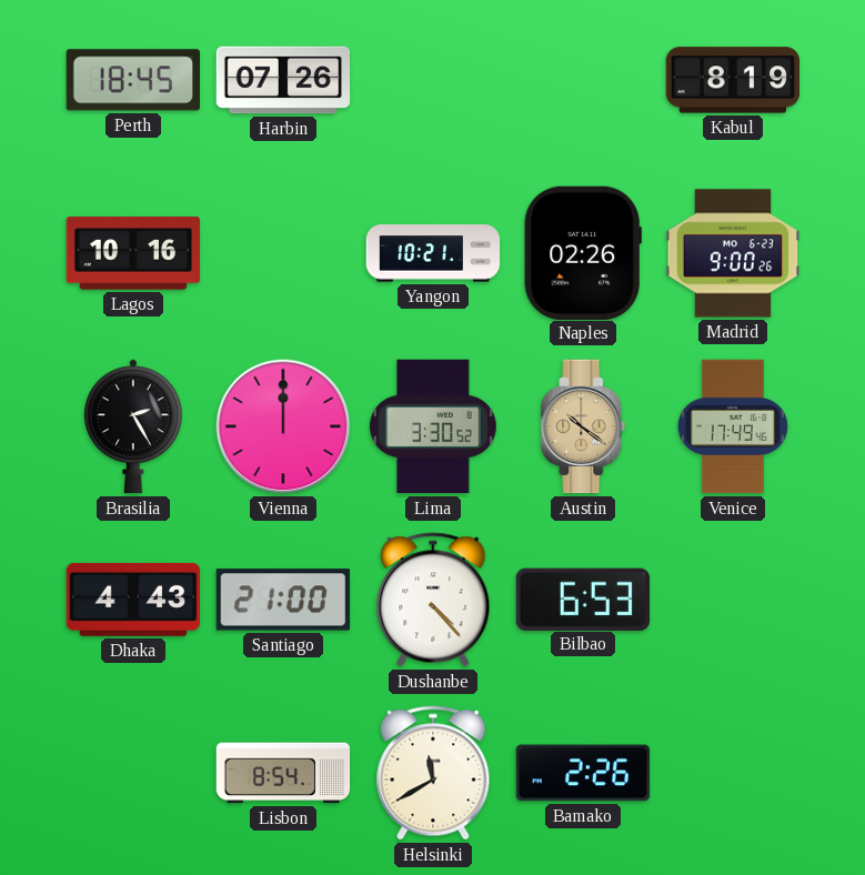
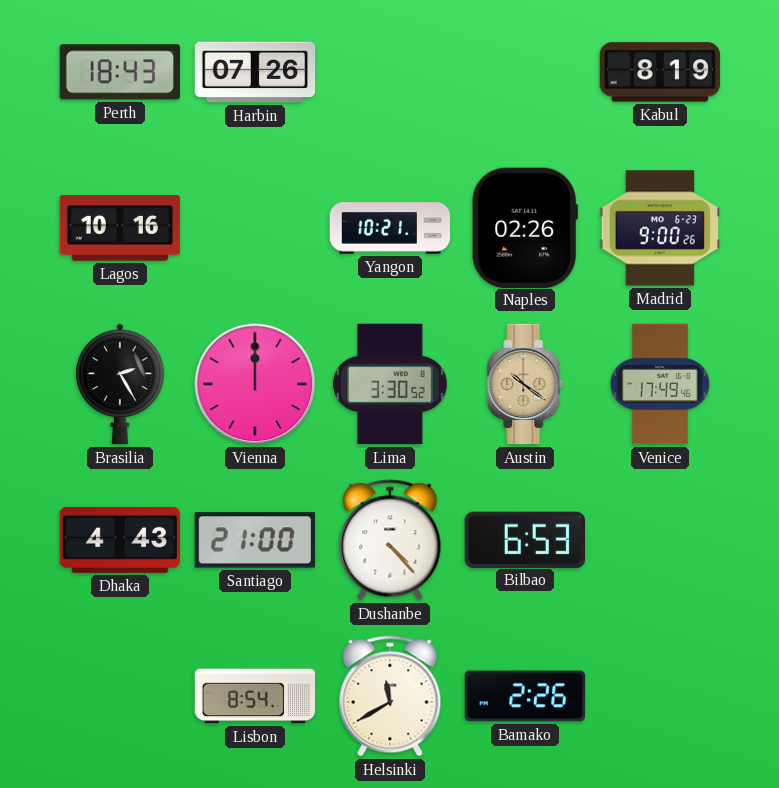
Perth: 18:45 -> 18:43
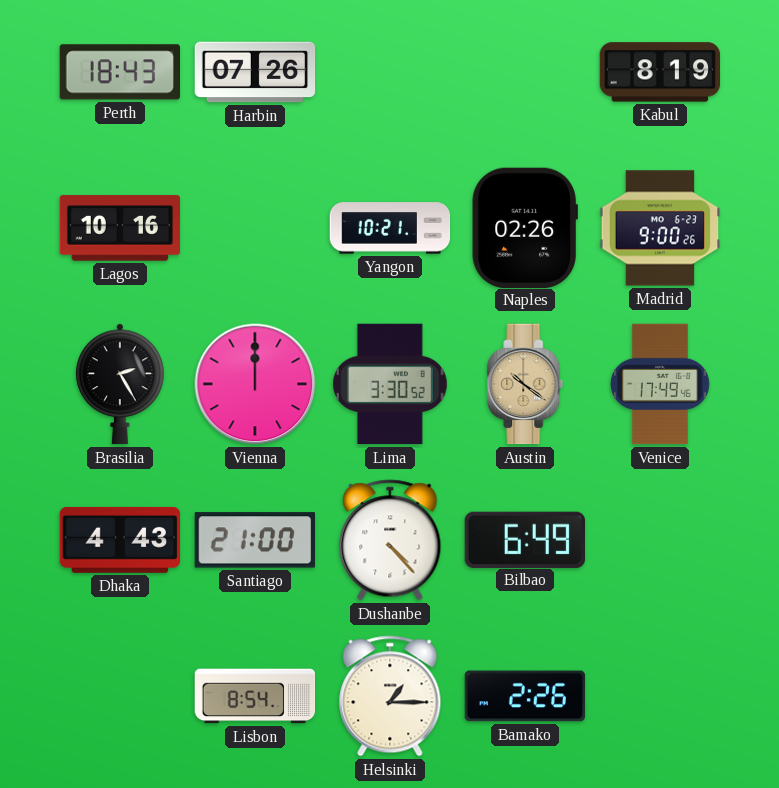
Bilbao: 6:53 -> 6:49
Helsinki: 11:40 -> 1:15
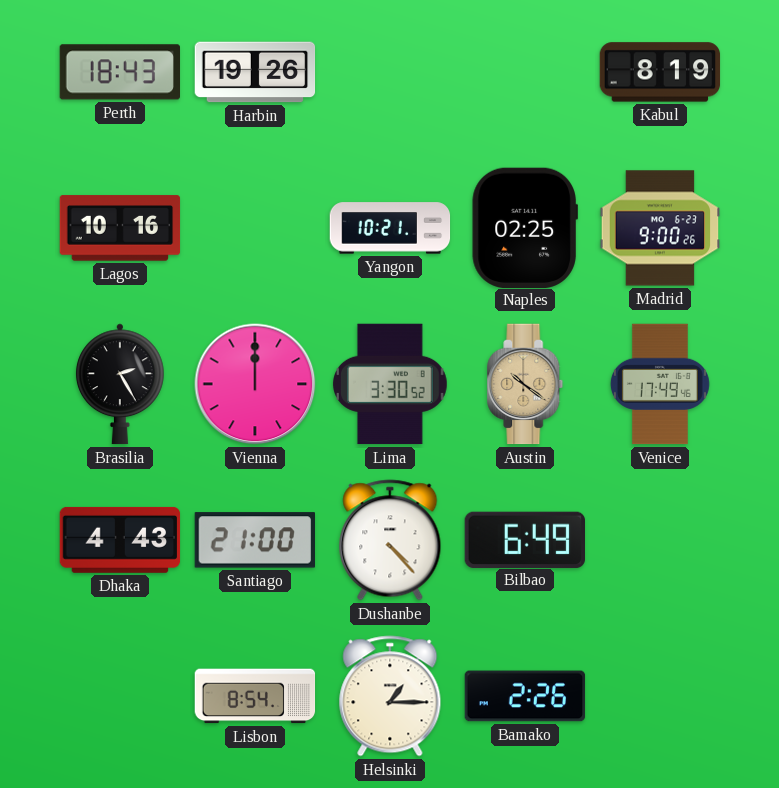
Harbin: 07:26 -> 19:26
Naples: 02:26 -> 02:25
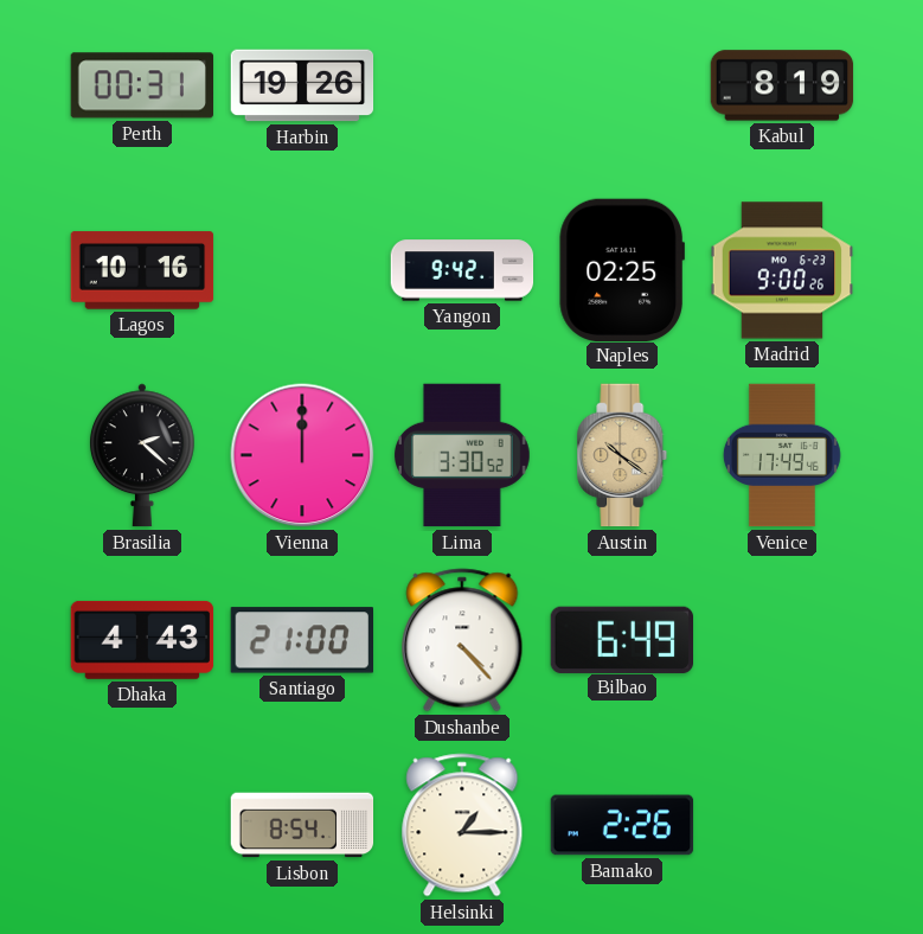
Perth: 18:43 -> 00:31
Yangon: 10:21 -> 9:42
Brasilia: 2:25 -> 2:22
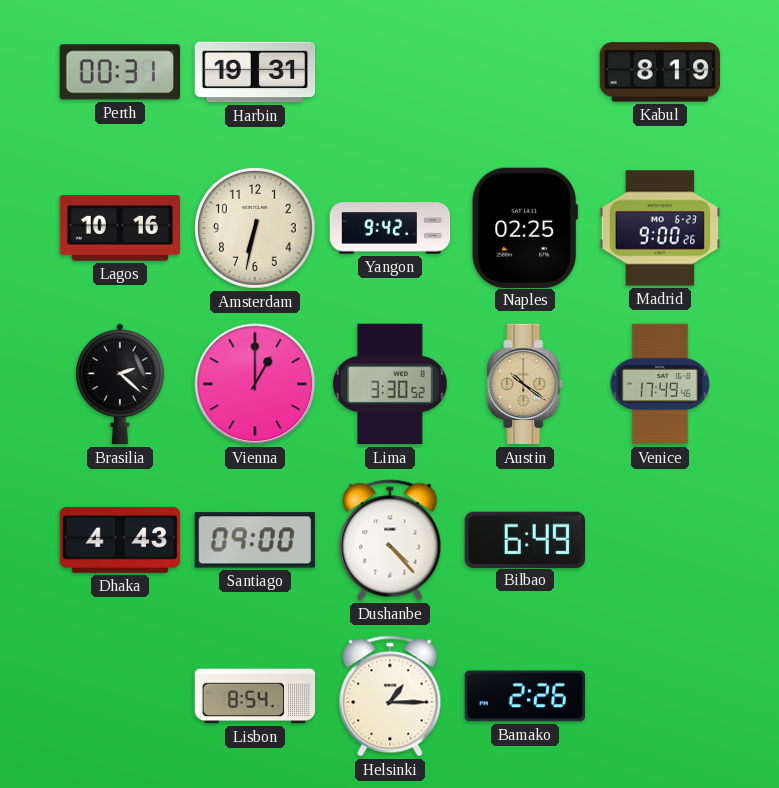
Harbin: 19:26 -> 19:31
Amsterdam: none -> 6:32
Vienna: 12:00 -> 1:00
Santiago: 21:00 -> 09:00
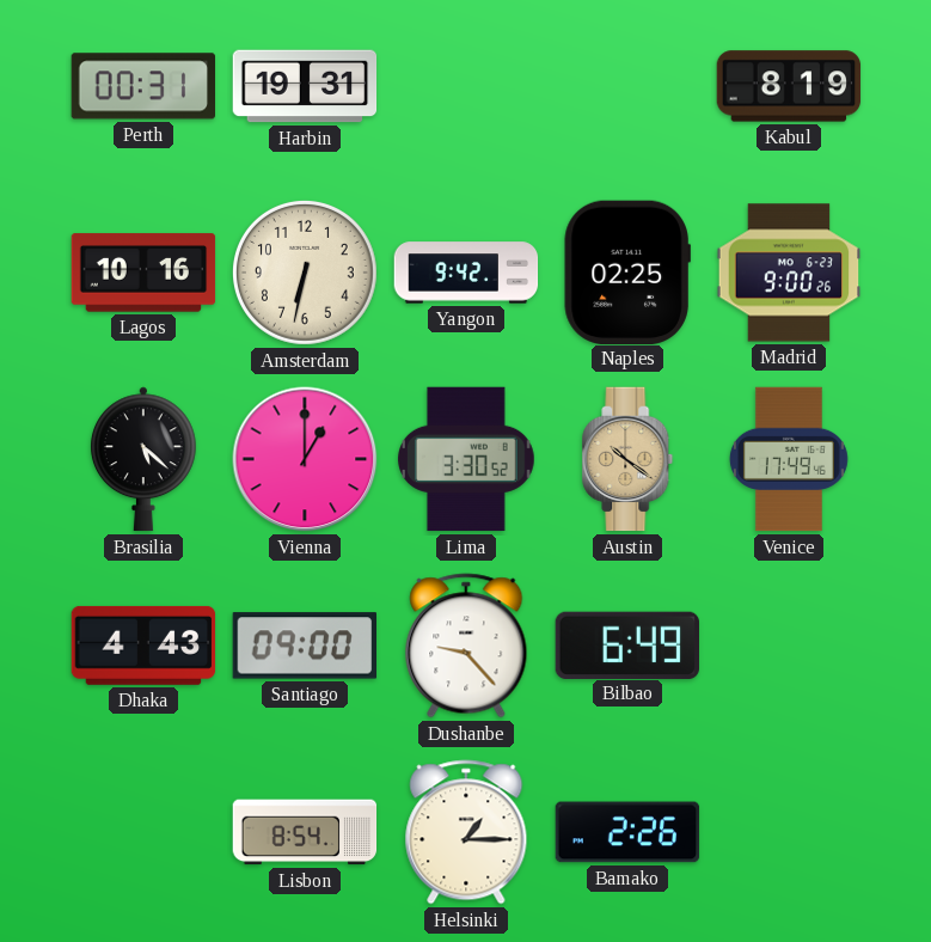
Brasilia: 2:22 -> 5:22
Dushanbe: 4:23 -> 9:23
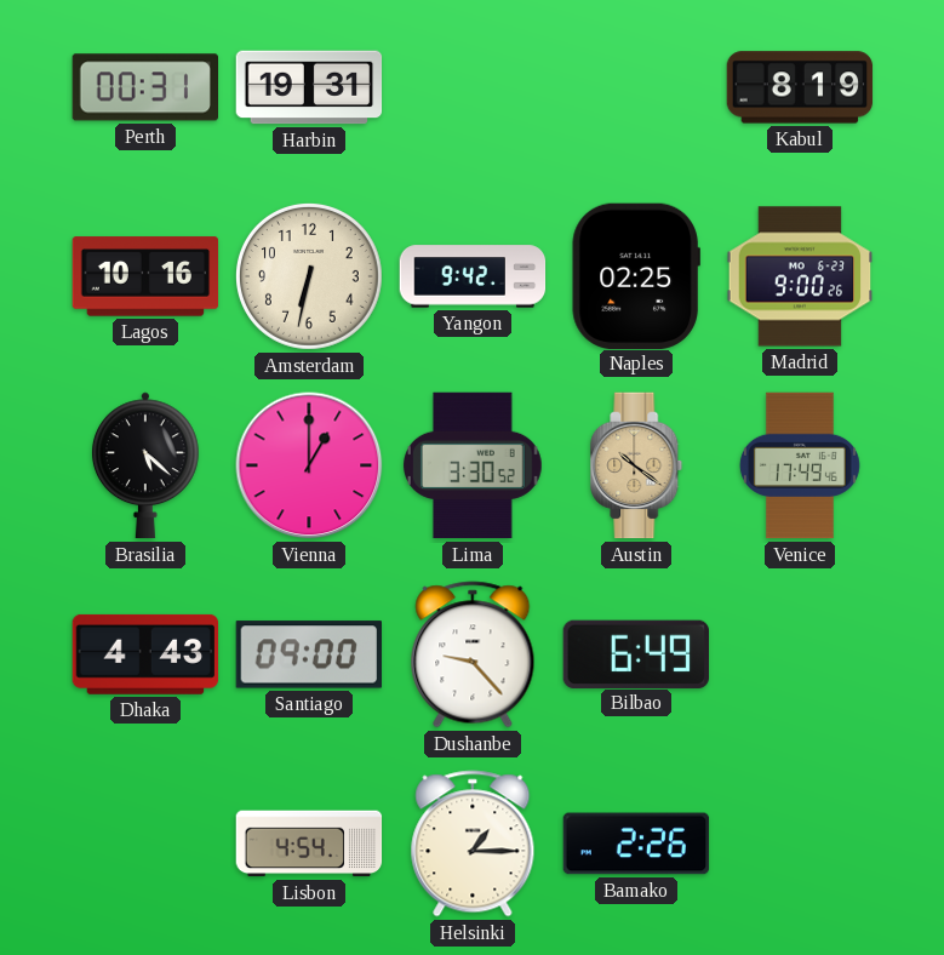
Lisbon: 8:54 -> 4:54
